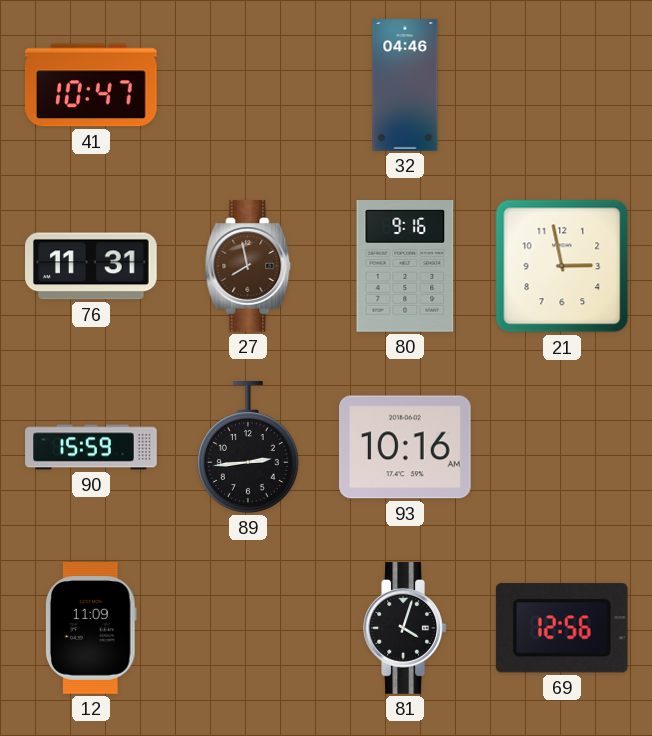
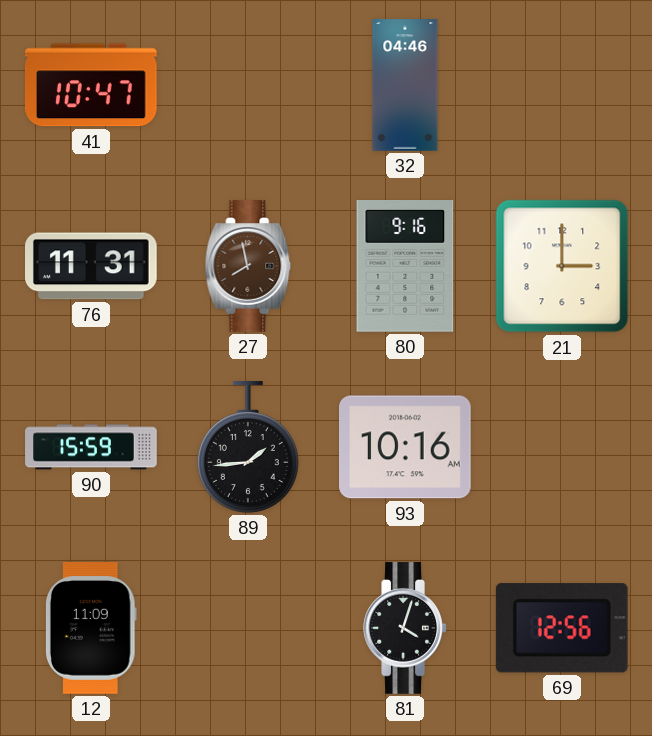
21: 2:58 -> 3:00
89: 2:44 -> 1:44
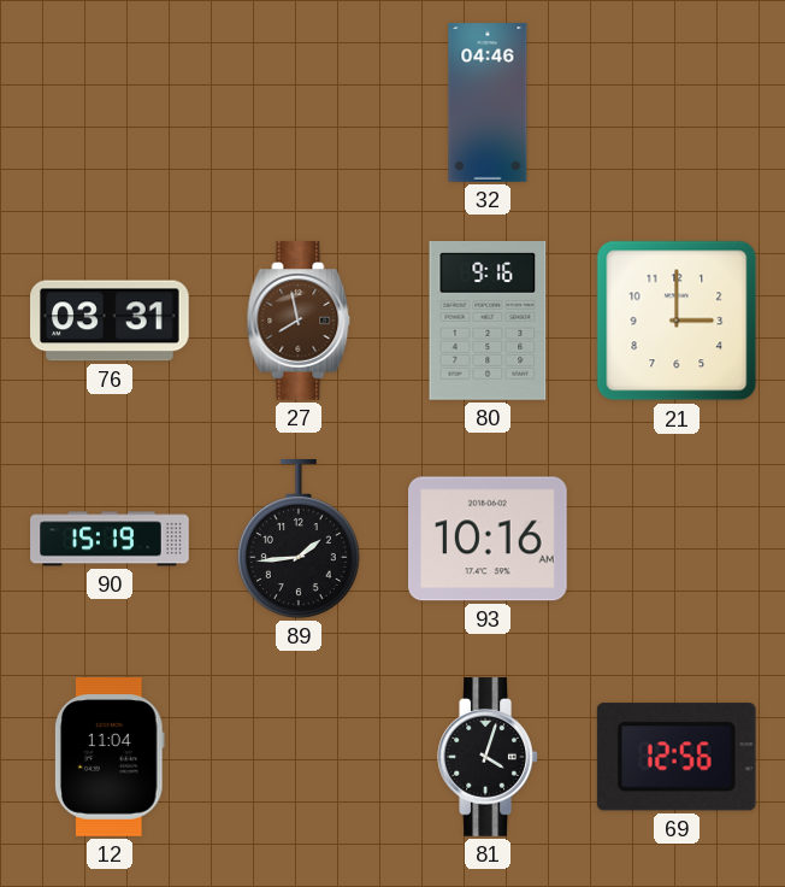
41: 10:47 -> none
76: 11:31 -> 03:31
90: 15:59 -> 15:19
12: 11:09 -> 11:04
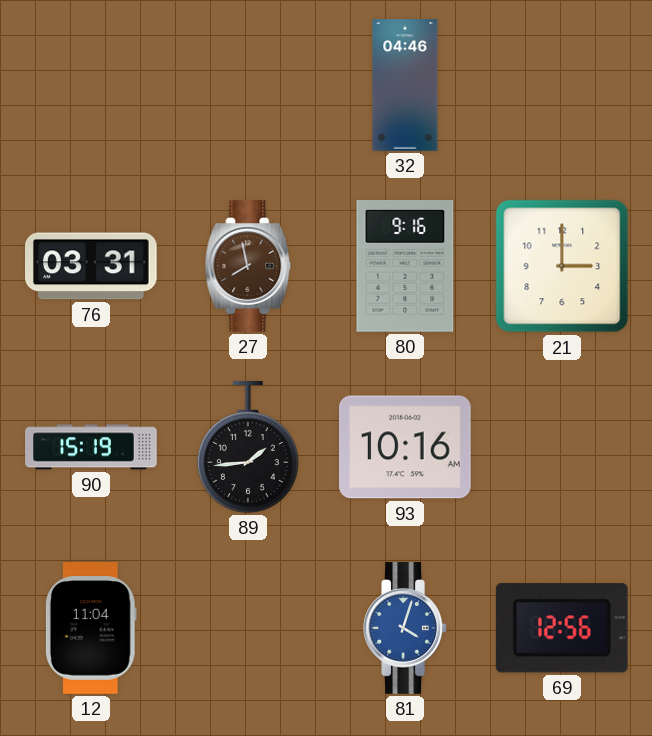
81 dial: black -> blue
